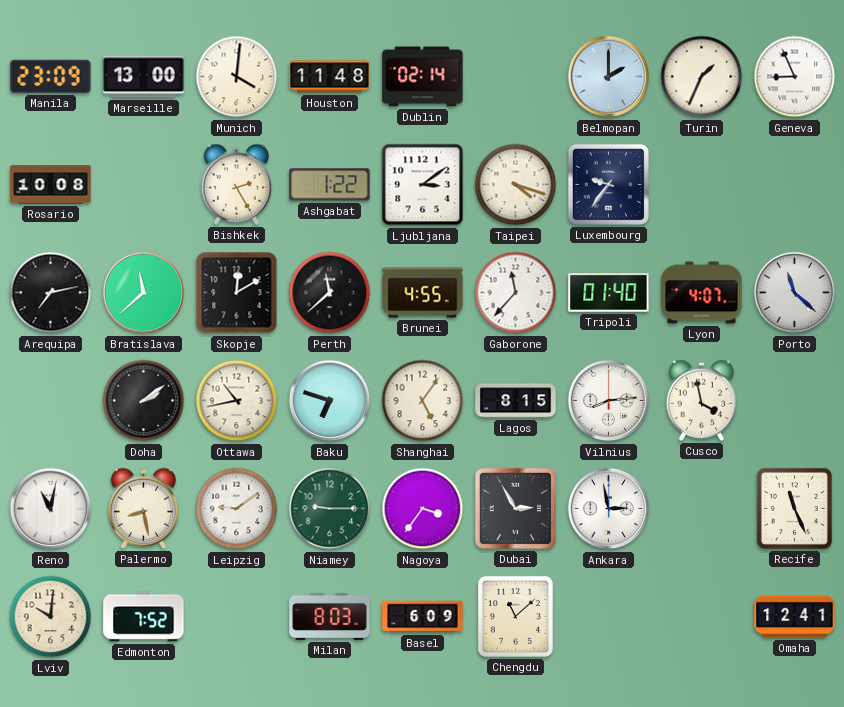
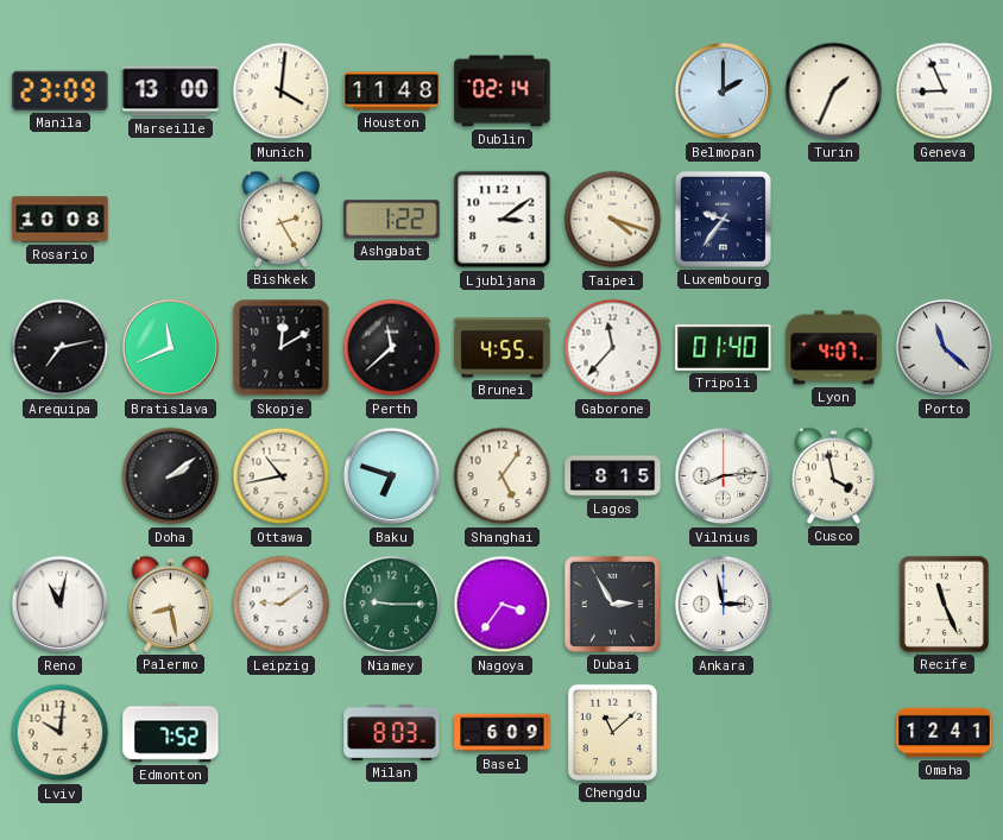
Bratislava: 11:38 -> 11:41
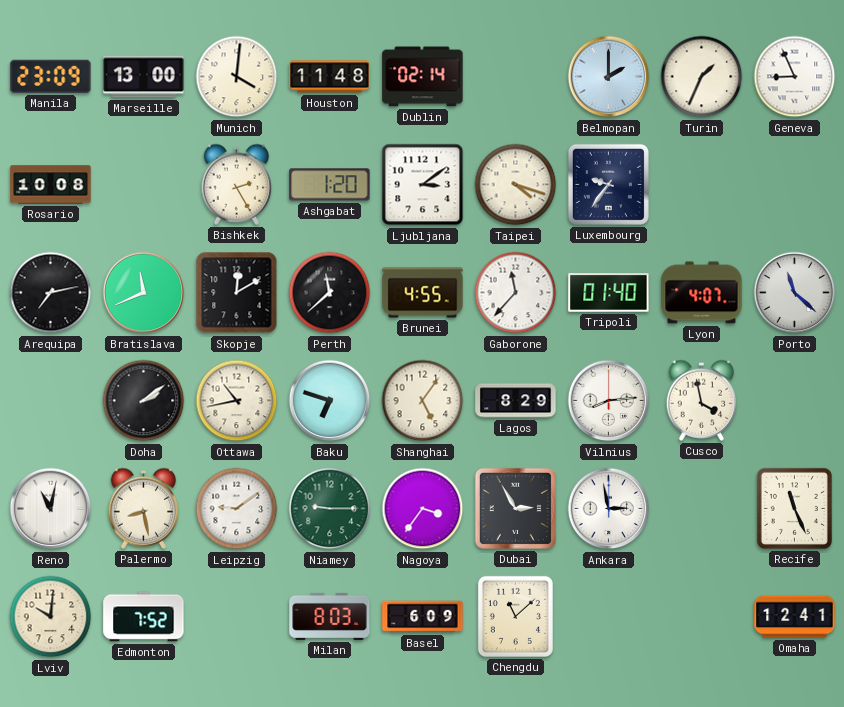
Ashgabat: 1:22 -> 1:20
Lagos: 8:15 -> 8:29
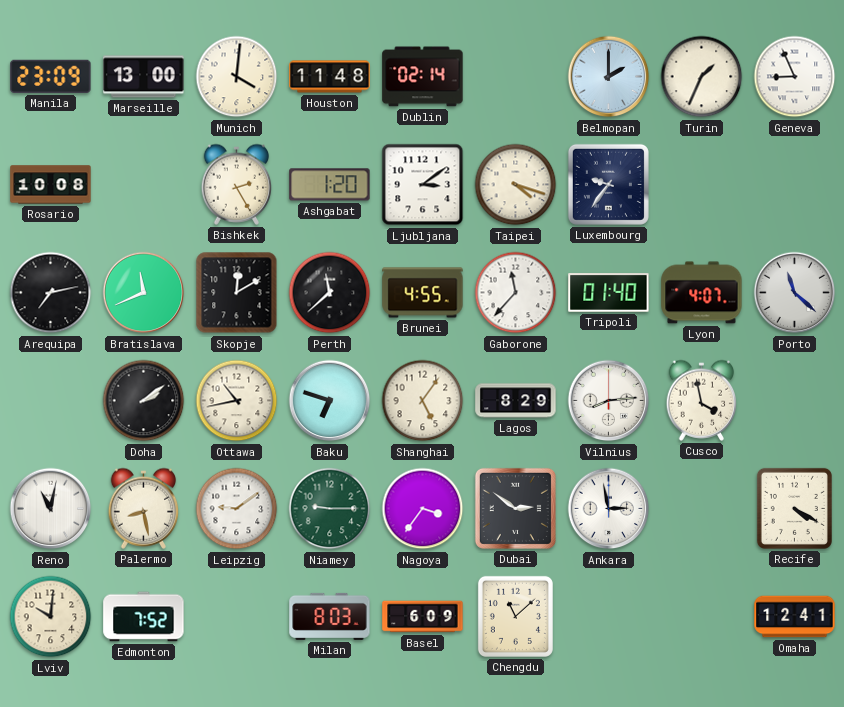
Dubai: 2:55 -> 2:51
Recife: 11:26 -> 4:20
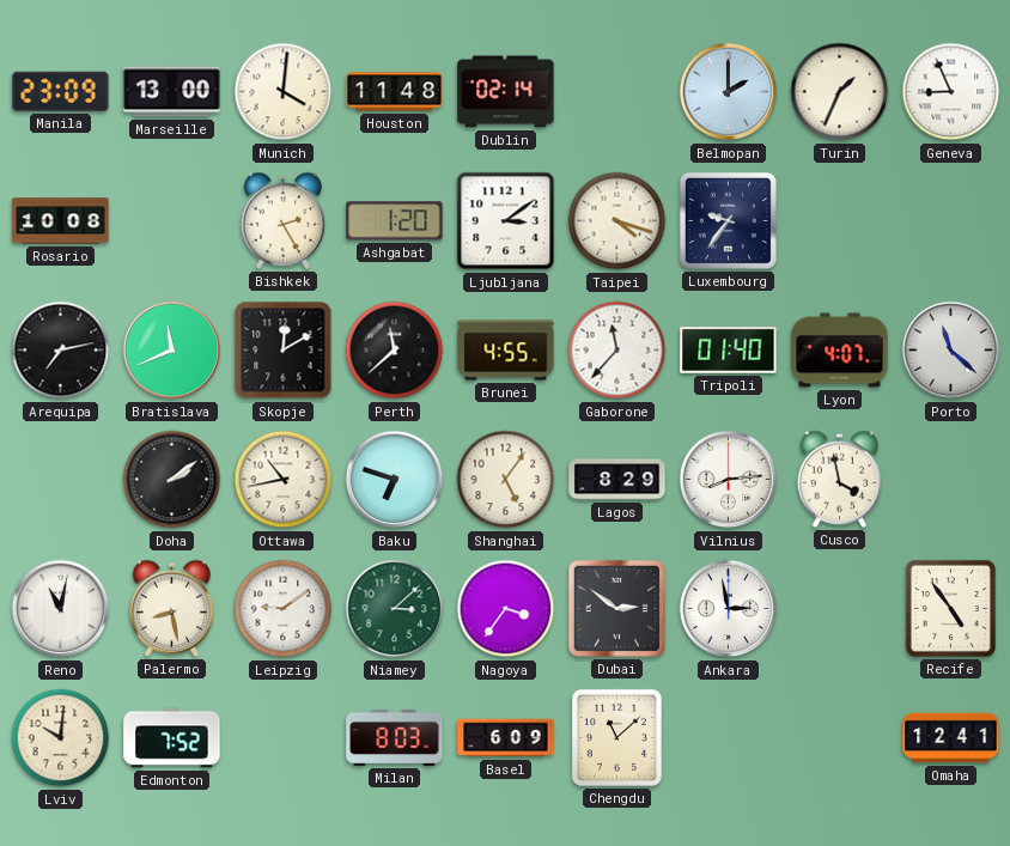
Niamey: 9:15 -> 3:08
Recife: 4:20 -> 4:54
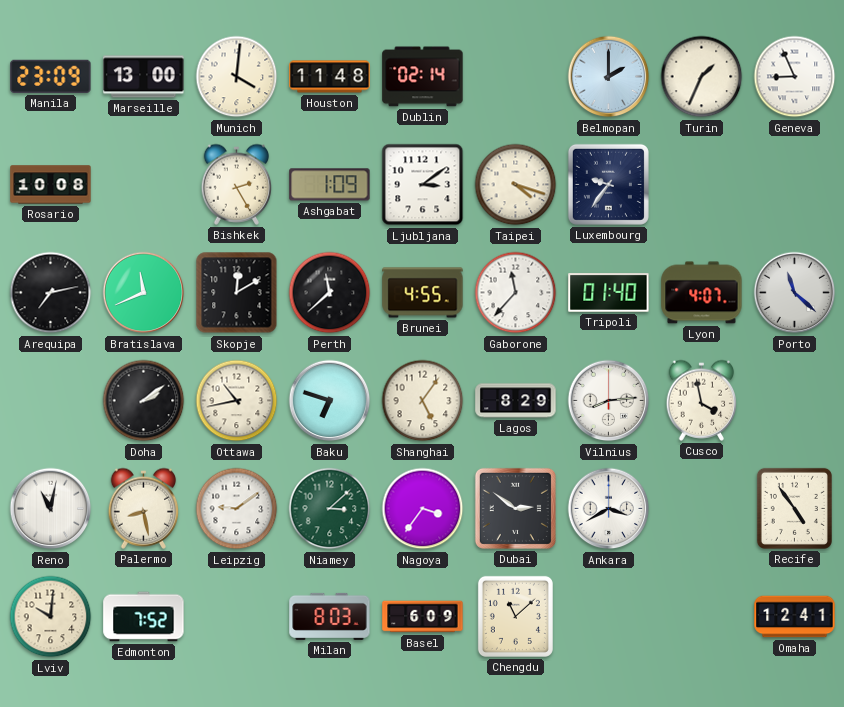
Ashgabat: 1:20 -> 1:09
Ankara: 2:58 -> 3:40
